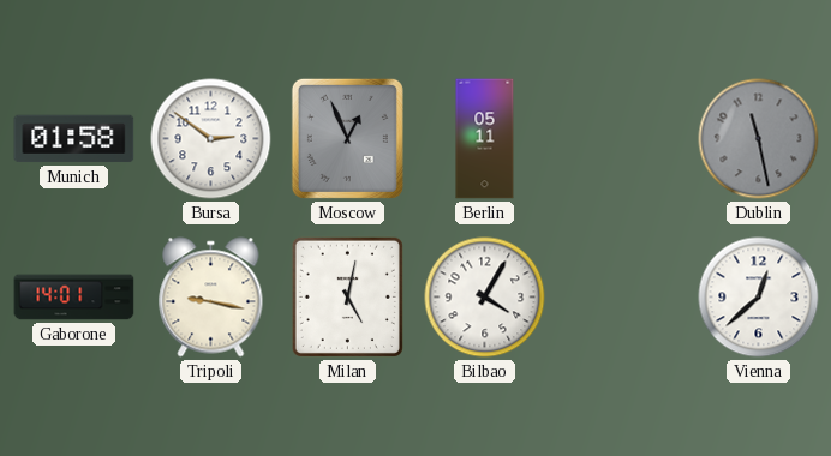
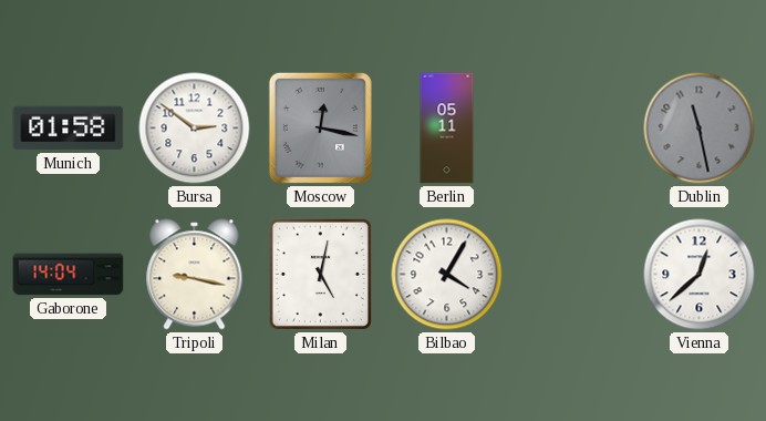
Moscow: 12:56 -> 12:17
Gaborone: 14:01 -> 14:04
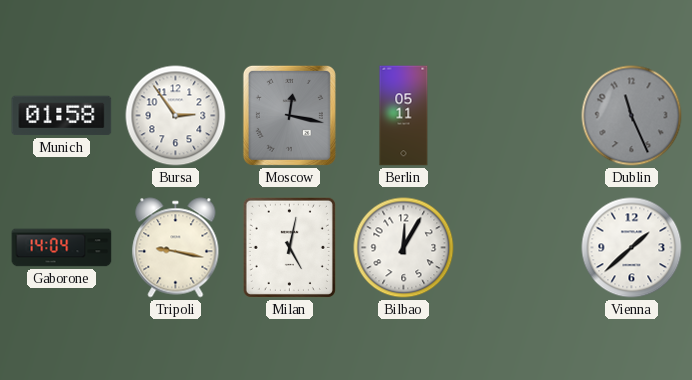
Bursa: 2:51 -> 2:54
Dublin: 11:28 -> 11:26
Bilbao: 4:05 -> 12:05
Vienna: 12:38 -> 1:38
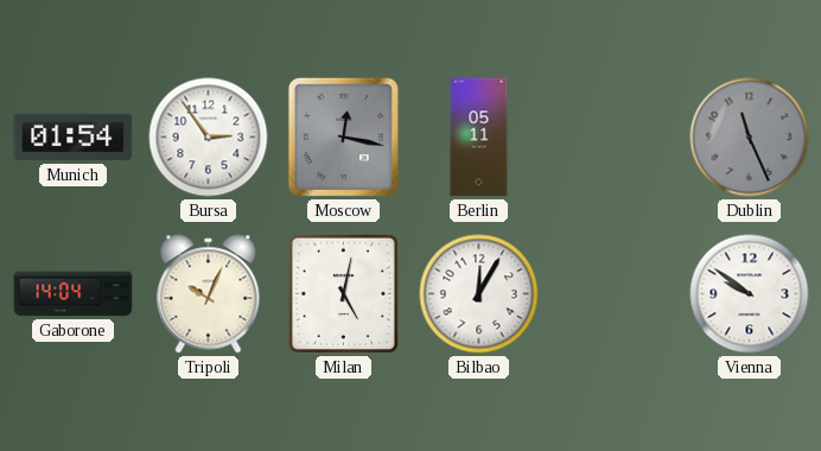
Munich: 01:58 -> 01:54
Tripoli: 9:17 -> 10:04
Vienna: 1:38 -> 9:51
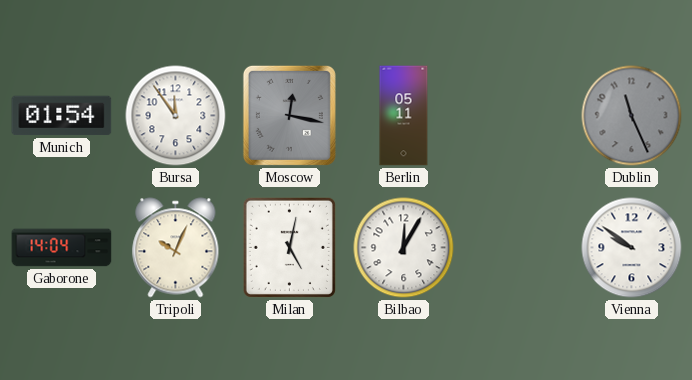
Bursa: 2:54 -> 11:54
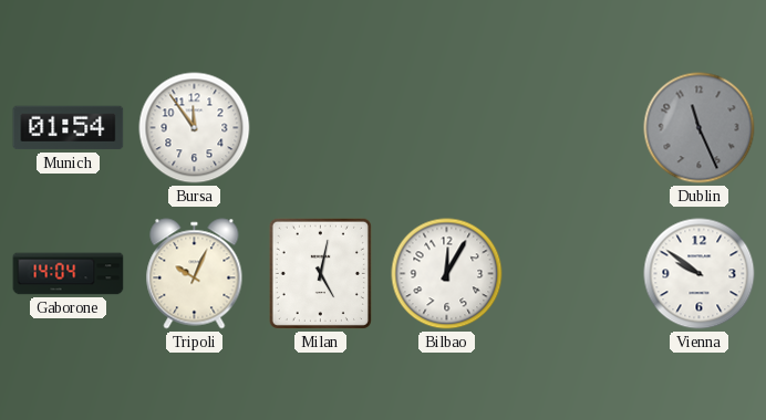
Moscow: 12:17 -> none
Berlin: 05:11 -> none
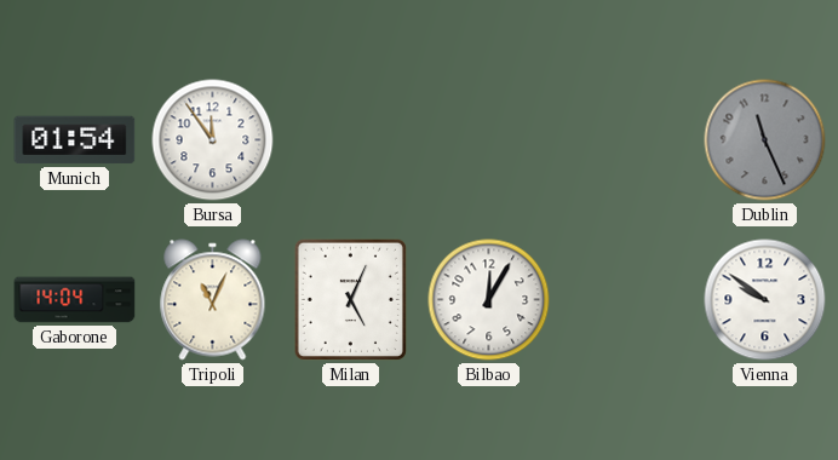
Tripoli: 10:04 -> 11:04
Milan: 5:02 -> 5:04
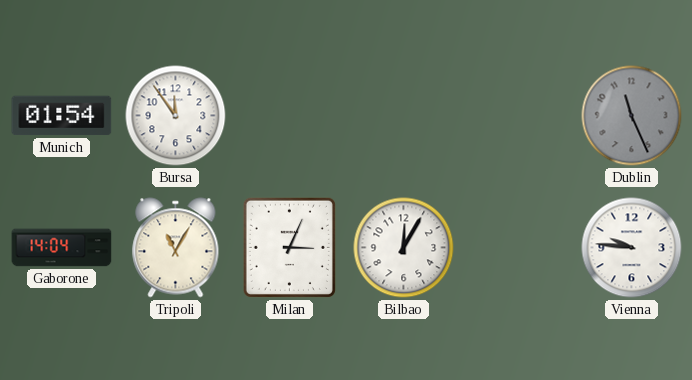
Tripoli: 11:04 -> 11:05
Milan: 5:04 -> 3:04
Vienna: 9:51 -> 9:46
